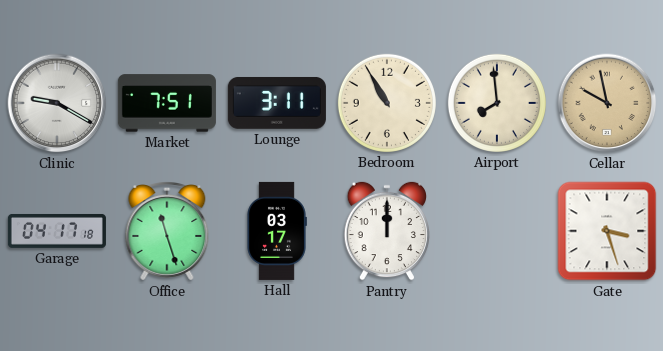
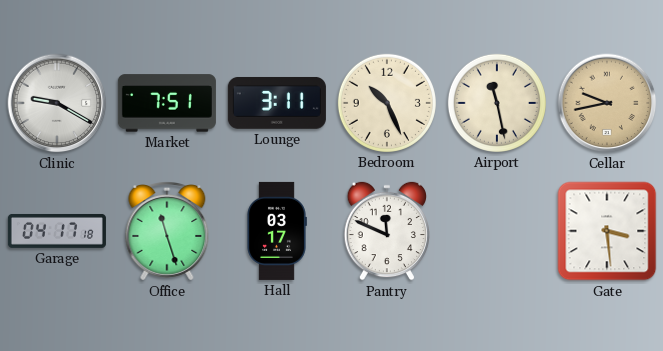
Bedroom: 10:55 -> 10:26
Airport: 7:59 -> 11:28
Cellar: 9:58 -> 9:43
Pantry: 12:00 -> 11:49
Gate: 3:27 -> 3:29
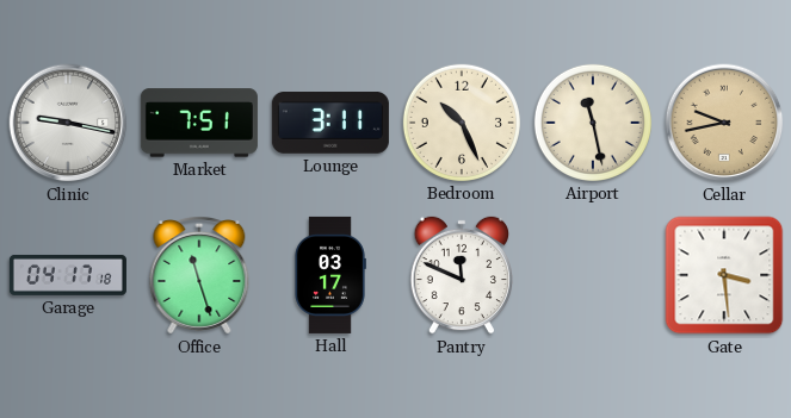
Clinic: 9:20 -> 9:17
